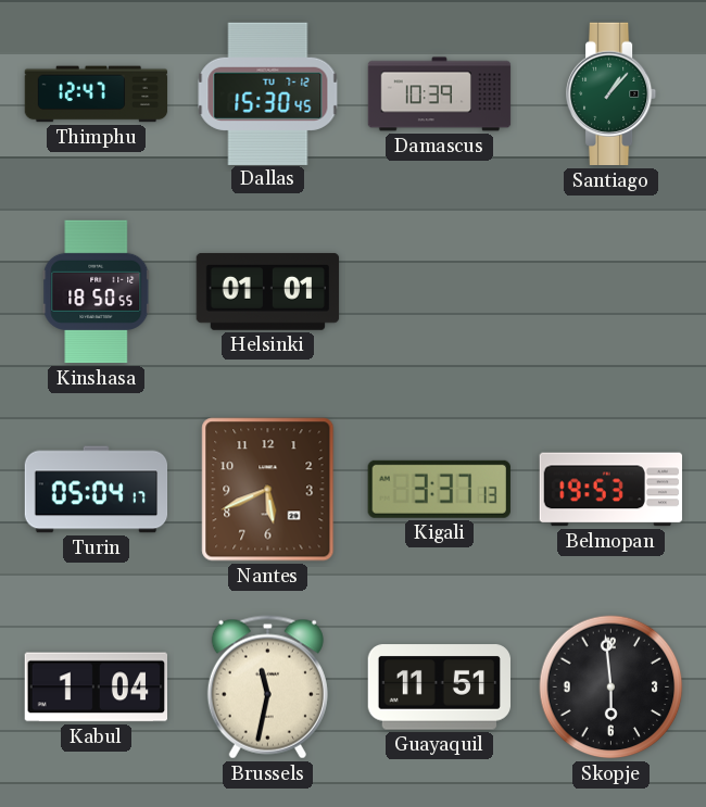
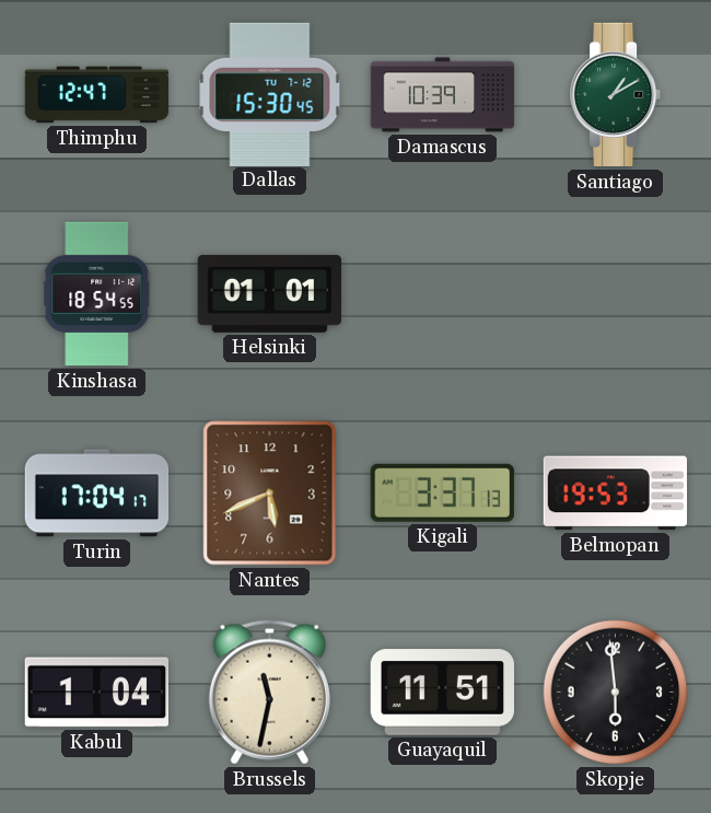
Santiago: 1:07 -> 1:10
Kinshasa: 18:50 -> 18:54
Turin: 05:04 -> 17:04
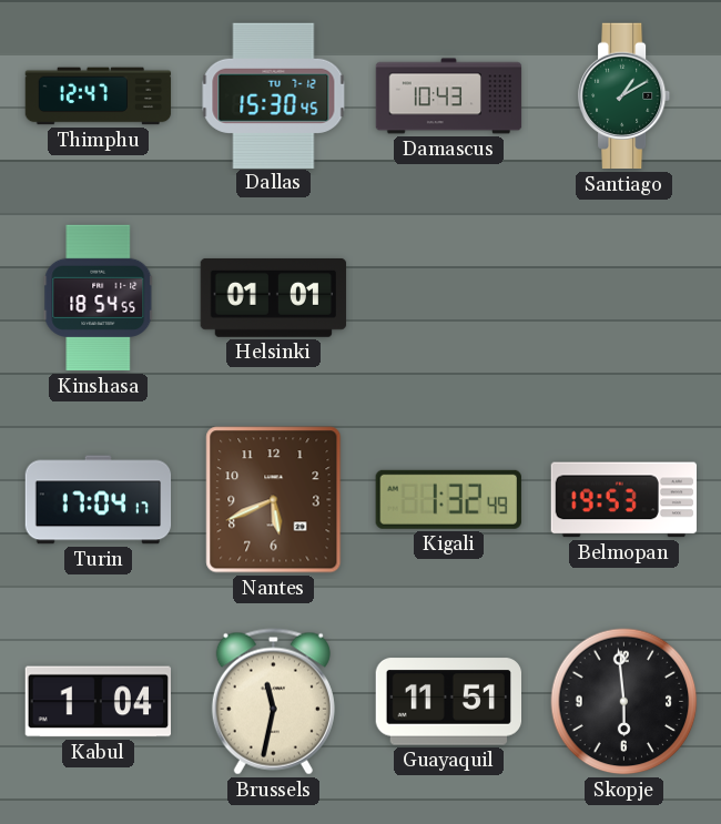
Damascus: 10:39 -> 10:43
Kigali: 3:37 -> 1:32
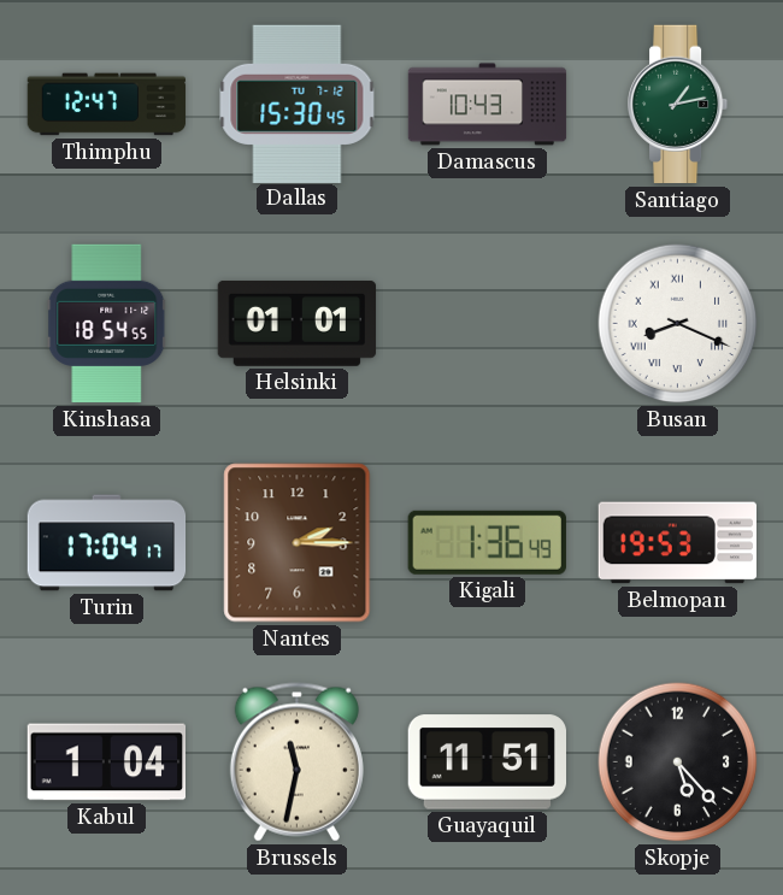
Santiago: 1:10 -> 1:13
Busan: none -> 8:19
Nantes: 5:41 -> 2:15
Kigali: 1:32 -> 1:36
Skopje: 5:59 -> 5:23
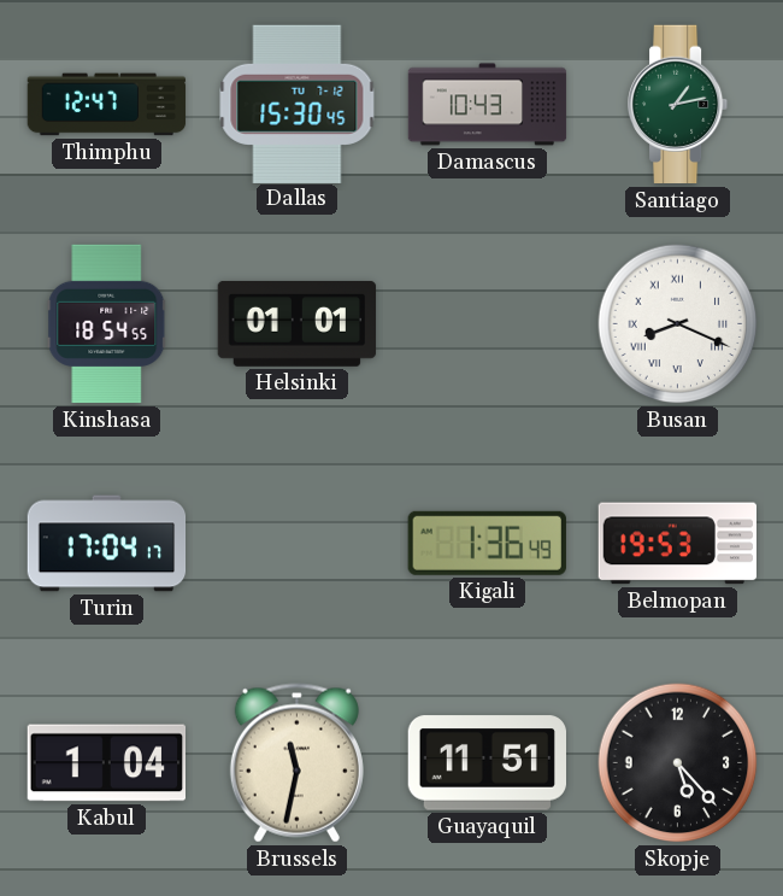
Nantes: 2:15 -> none
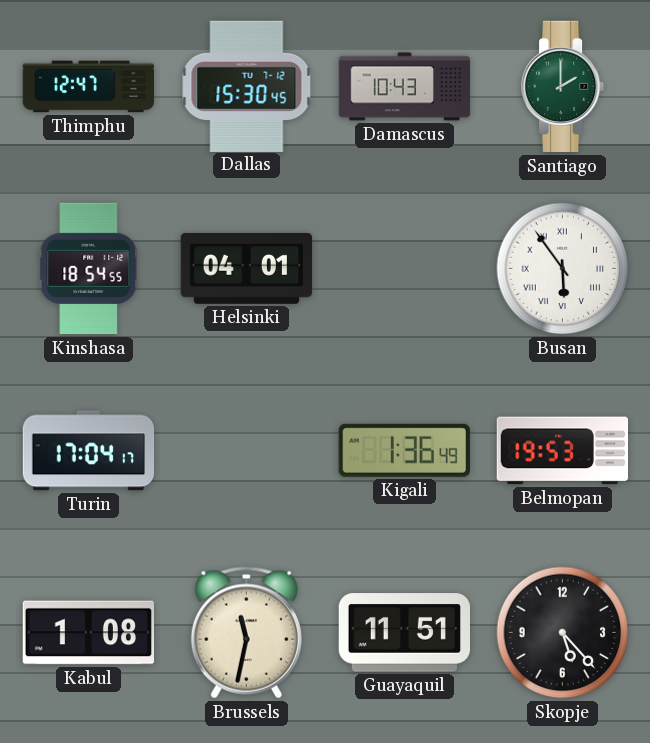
Santiago: 1:13 -> 2:00
Helsinki: 01:01 -> 04:01
Busan: 8:19 -> 5:54
Kabul: 1:04 -> 1:08
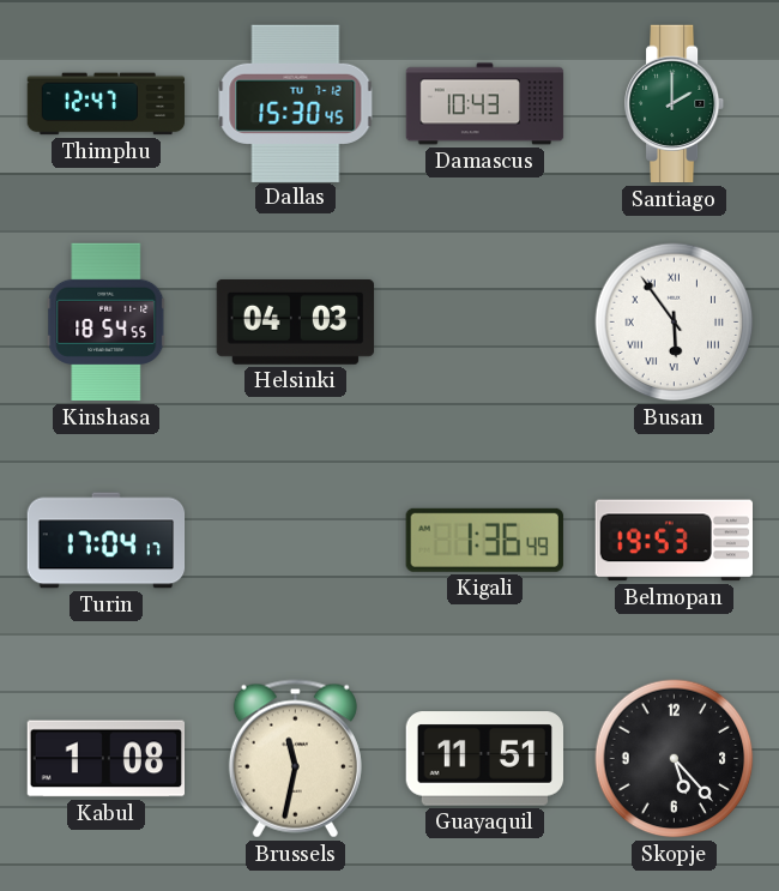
Helsinki: 04:01 -> 04:03
